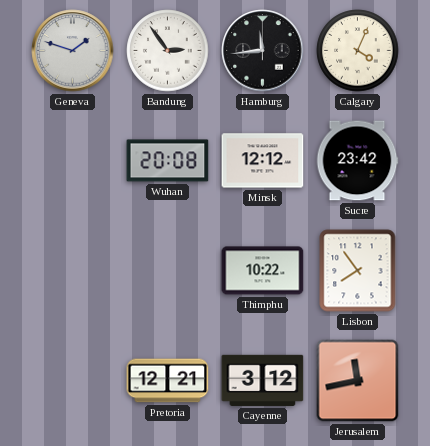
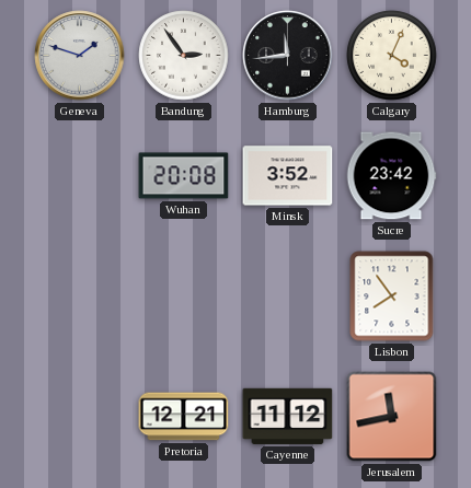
Minsk: 12:12 -> 3:52
Thimphu: 10:22 -> none
Cayenne: 3:12 -> 11:12
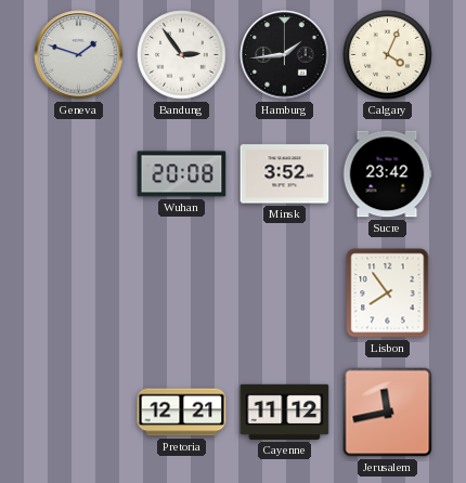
Hamburg: 11:44 -> 1:44
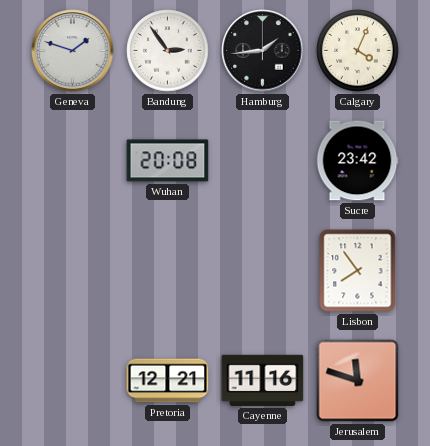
Minsk: 3:52 -> none
Cayenne: 11:12 -> 11:16
Jerusalem: 11:43 -> 11:48
